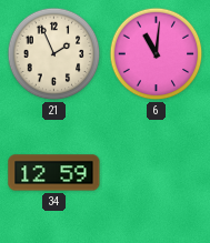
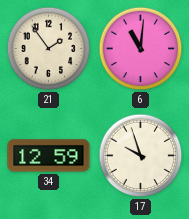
21: 1:56 -> 1:54
17: none -> 9:57
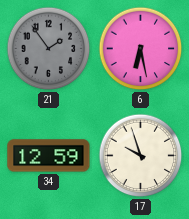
21 dial: cream -> grey
6: 11:01 -> 6:28
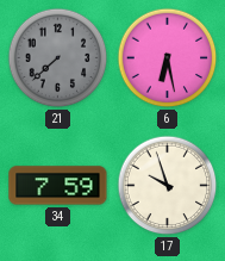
21: 1:54 -> 7:38
34: 12:59 -> 7:59
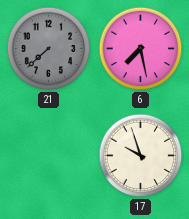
6: 6:28 -> 7:28
34: 7:59 -> none
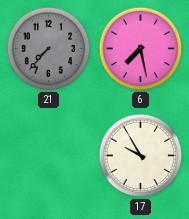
21: 7:38 -> 7:37
17: 9:57 -> 9:55
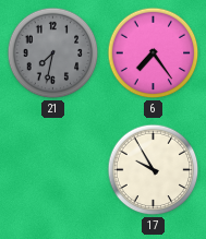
21: 7:37 -> 7:32
6: 7:28 -> 7:24
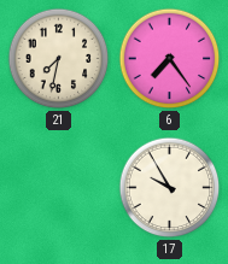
21 dial: grey -> cream
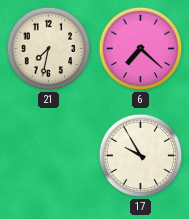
6: 7:24 -> 7:22
